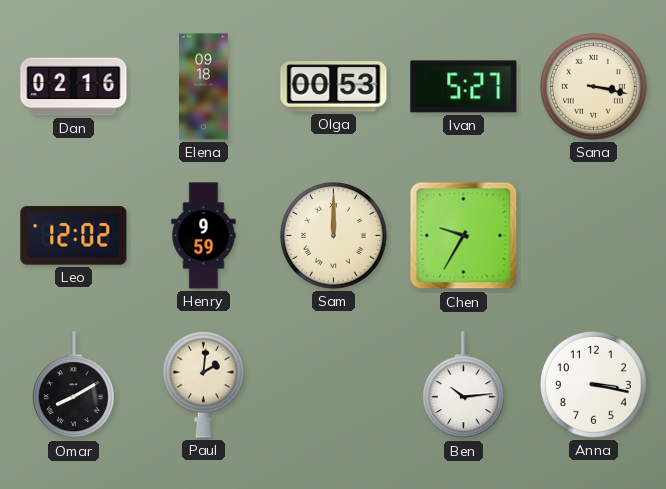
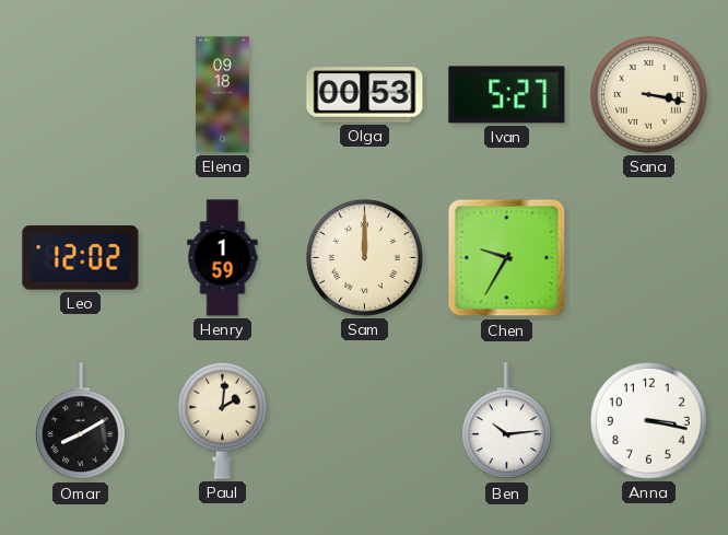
Dan: 02:16 -> none
Henry: 9:59 -> 1:59
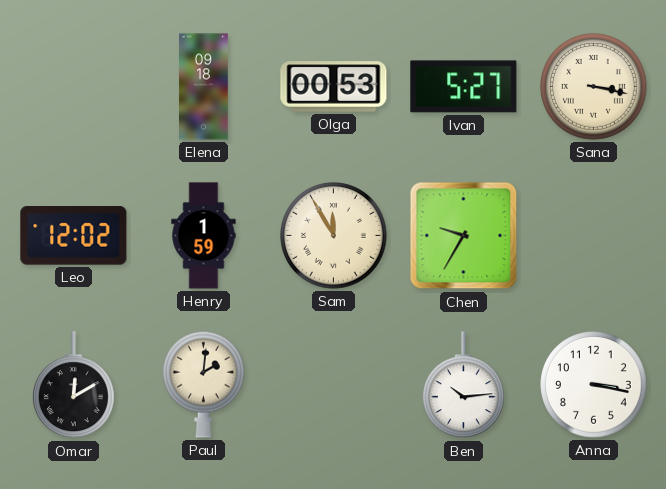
Sam: 12:00 -> 11:55
Omar: 8:10 -> 12:10
